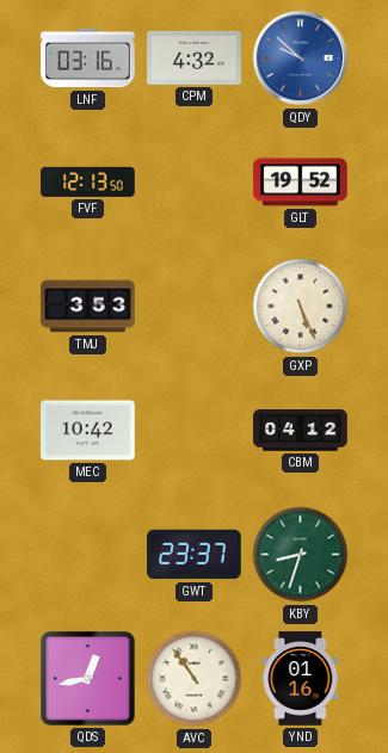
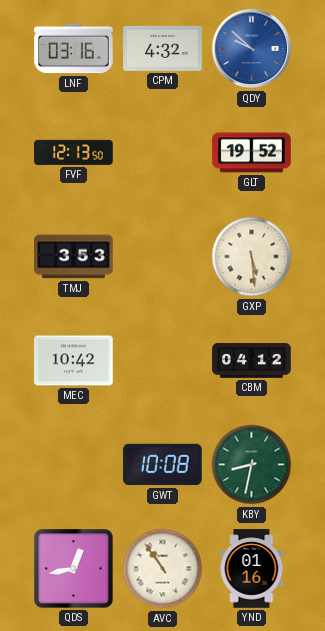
GXP: 5:26 -> 5:29
GWT: 23:37 -> 10:08
KBY: 8:33 -> 8:32
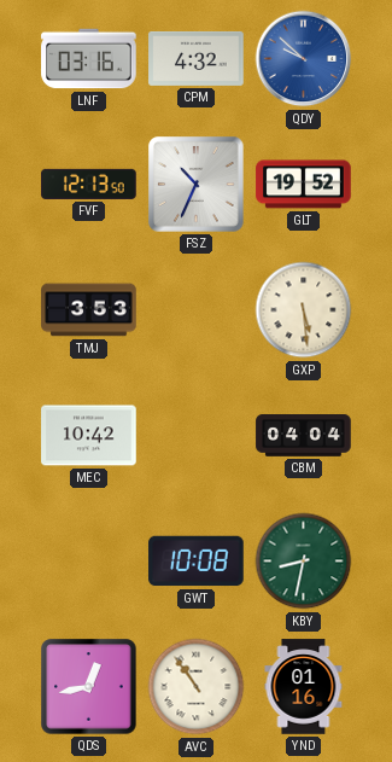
FSZ: none -> 10:34
CBM: 04:12 -> 04:04
